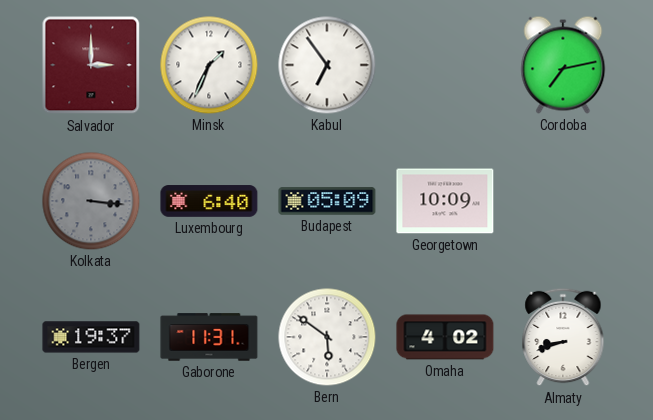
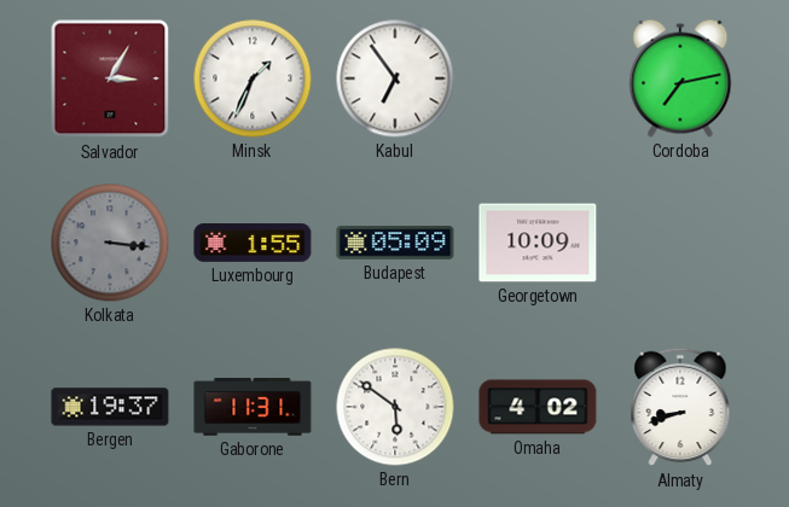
Salvador: 3:00 -> 3:05
Luxembourg: 6:40 -> 1:55
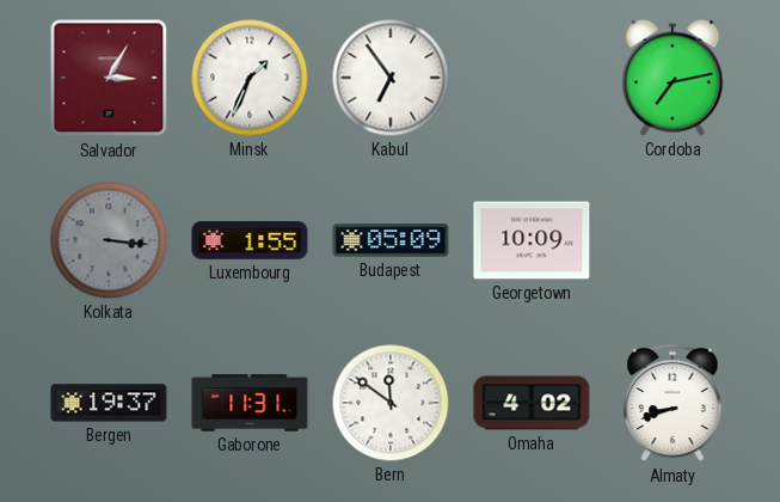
Bern: 5:51 -> 11:51
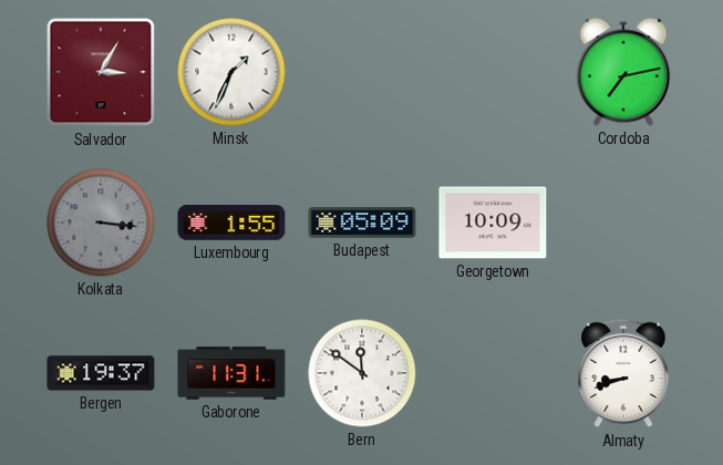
Kabul: 6:54 -> none
Omaha: 4:02 -> none
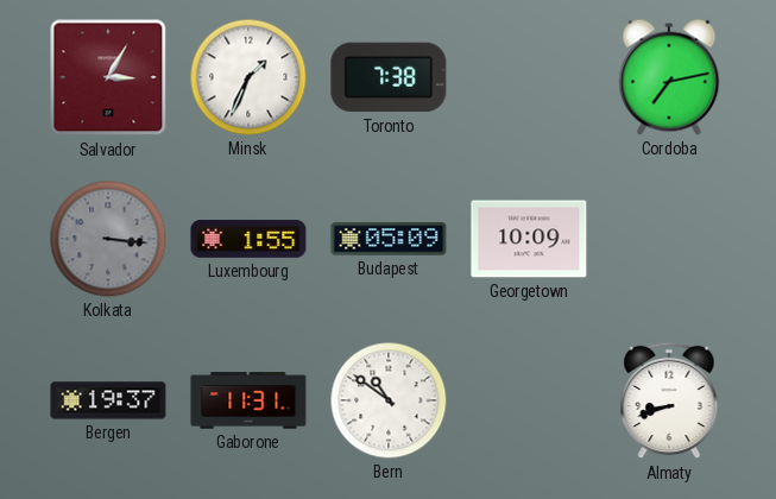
Toronto: none -> 7:38
Bern: 11:51 -> 10:51
